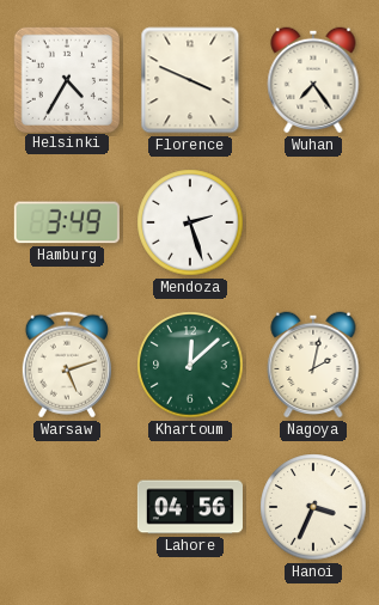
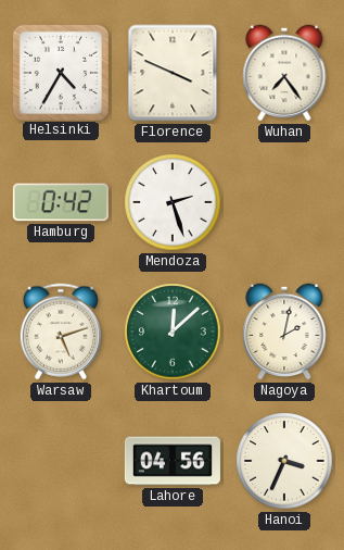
Hamburg: 3:49 -> 0:42
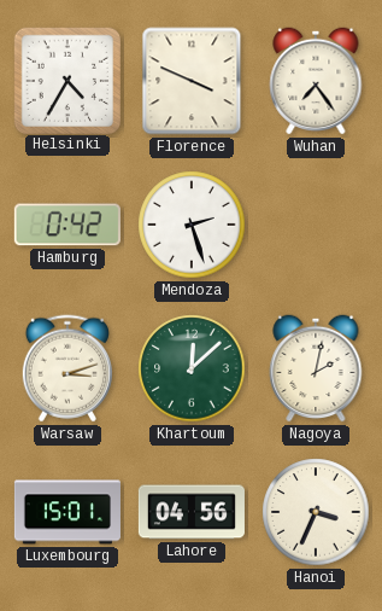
Warsaw: 5:12 -> 3:12
Luxembourg: none -> 15:01
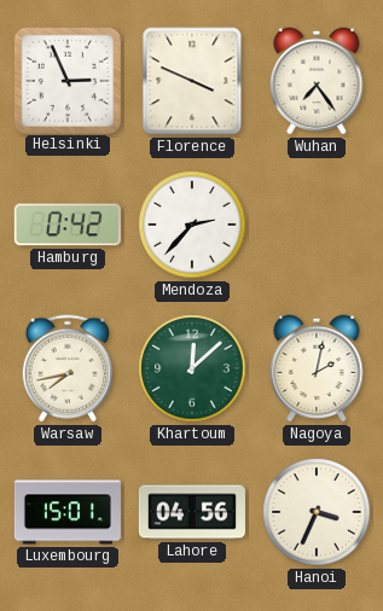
Helsinki: 4:35 -> 2:56
Mendoza: 2:27 -> 2:37
Warsaw: 3:12 -> 7:43
